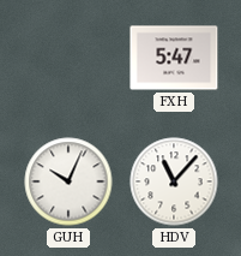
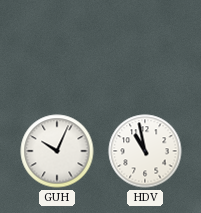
FXH: 5:47 -> none
HDV: 11:07 -> 10:58
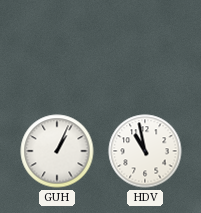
GUH: 10:04 -> 1:04
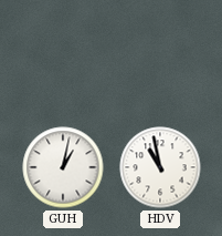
GUH: 1:04 -> 1:02
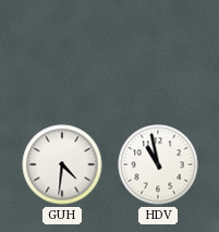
GUH: 1:02 -> 4:31
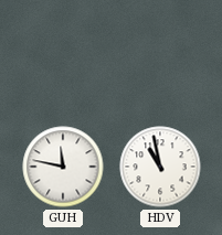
GUH: 4:31 -> 11:47
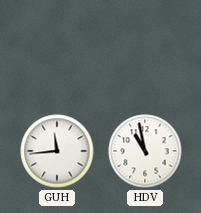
GUH: 11:47 -> 11:44
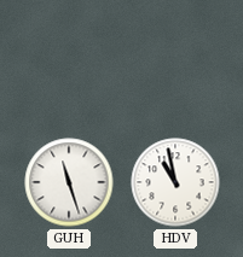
GUH: 11:44 -> 11:27
